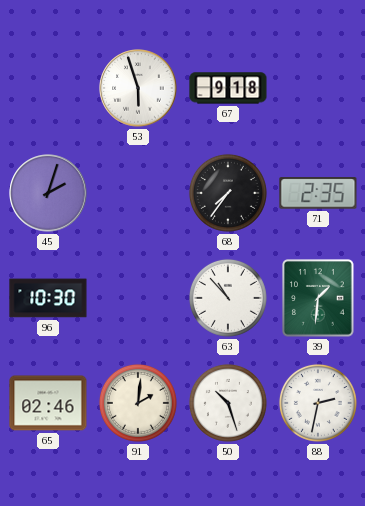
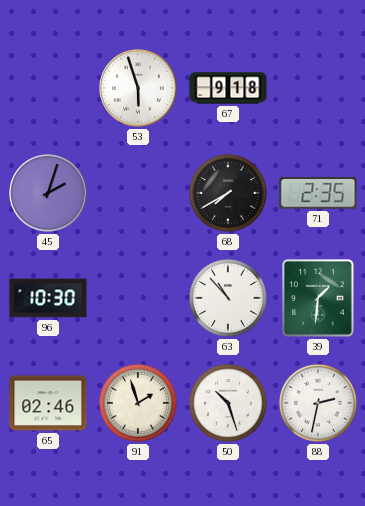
68: 7:36 -> 7:40
91: 2:01 -> 1:57
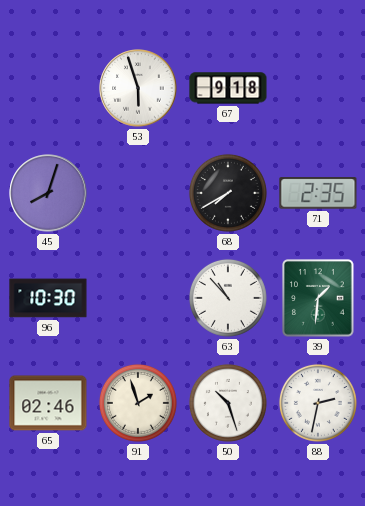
45: 2:03 -> 8:03
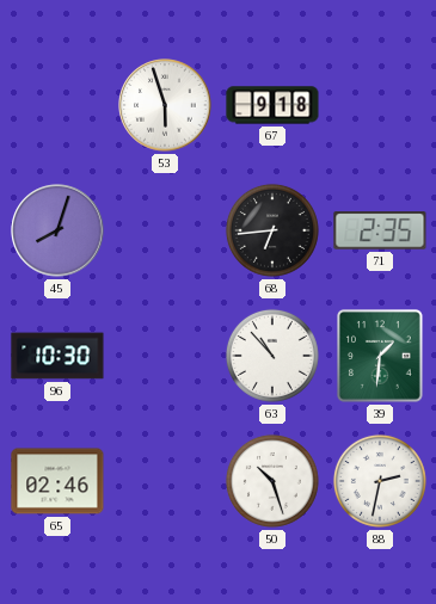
68: 7:40 -> 6:44
91: 1:57 -> none
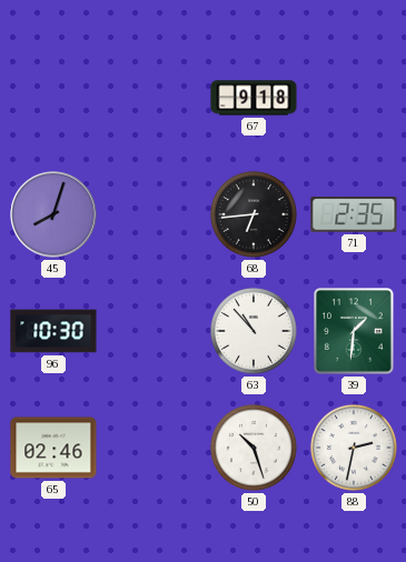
53: 5:57 -> none
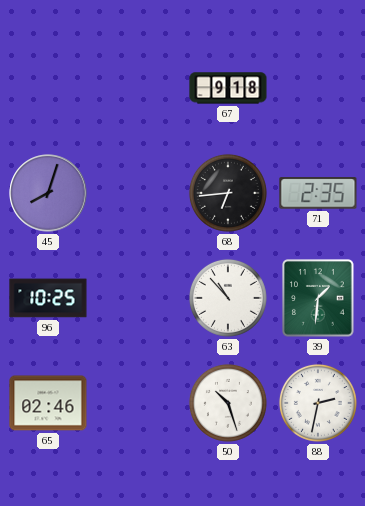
96: 10:30 -> 10:25
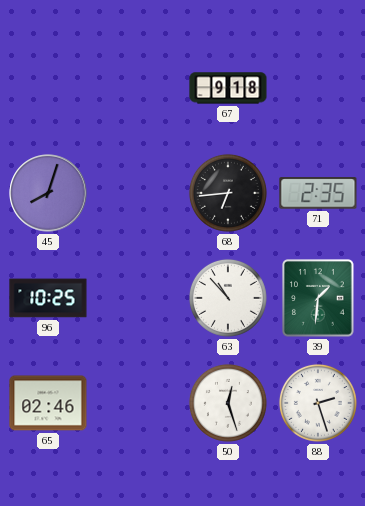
50: 10:27 -> 12:27
88: 2:32 -> 2:27
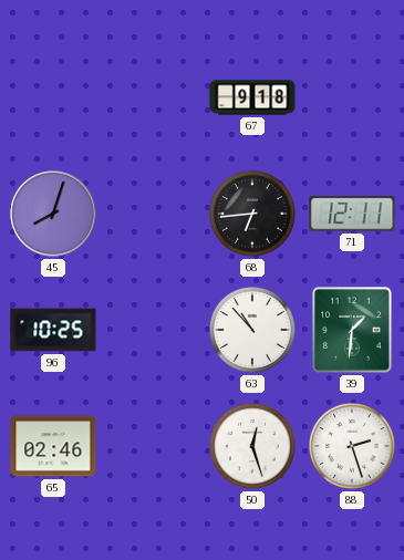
71: 2:35 -> 12:11
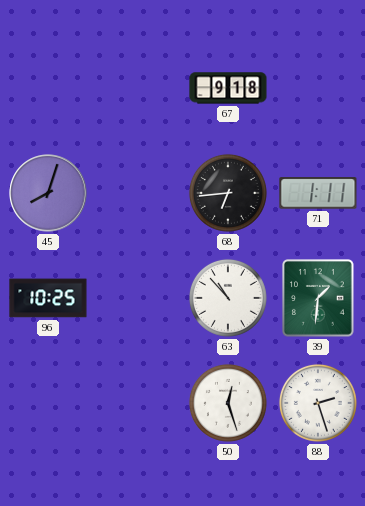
71: 12:11 -> 1:11
65: 02:46 -> none
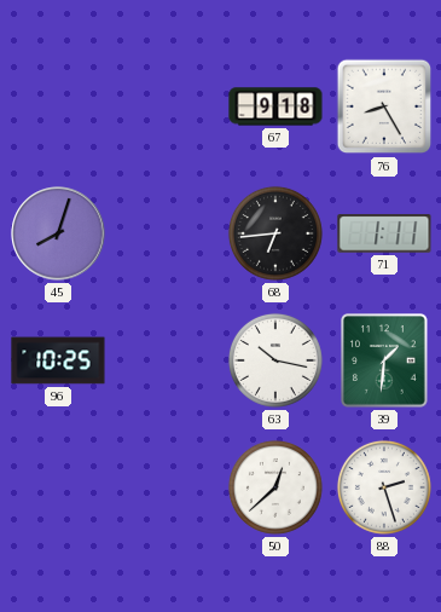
76: none -> 8:25
63: 10:53 -> 10:17
50: 12:27 -> 12:38
